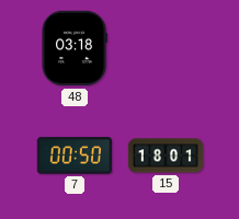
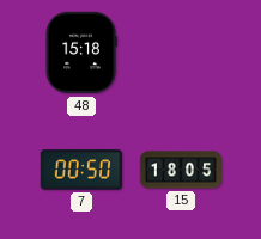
48: 03:18 -> 15:18
15: 18:01 -> 18:05
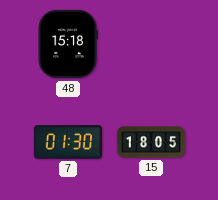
7: 00:50 -> 01:30
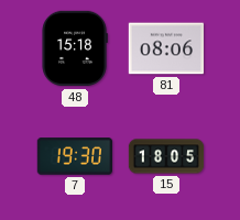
81: none -> 08:06
7: 01:30 -> 19:30
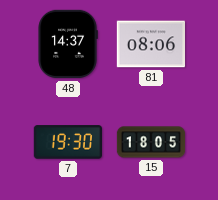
48: 15:18 -> 14:37
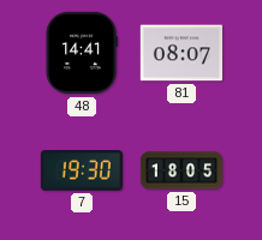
48: 14:37 -> 14:41
81: 08:06 -> 08:07
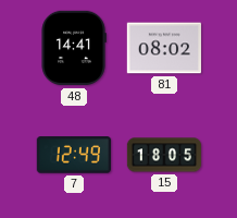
81: 08:07 -> 08:02
7: 19:30 -> 12:49
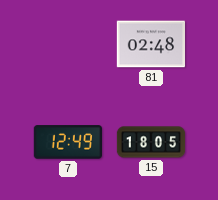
48: 14:41 -> none
81: 08:02 -> 02:48
